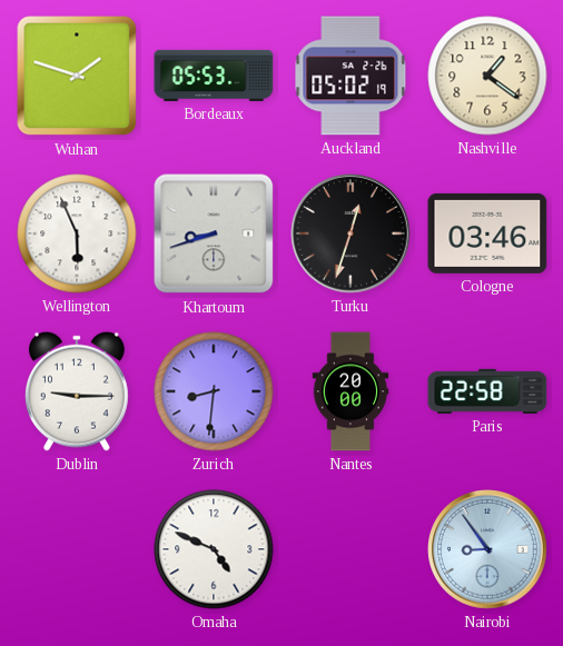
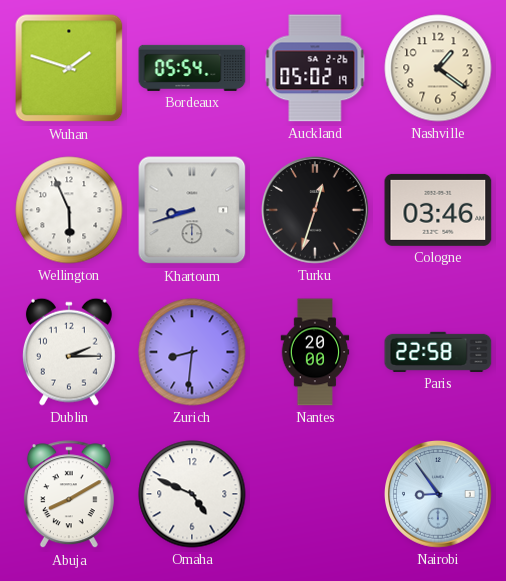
Bordeaux: 05:53 -> 05:54
Dublin: 9:15 -> 2:15
Abuja: none -> 8:10
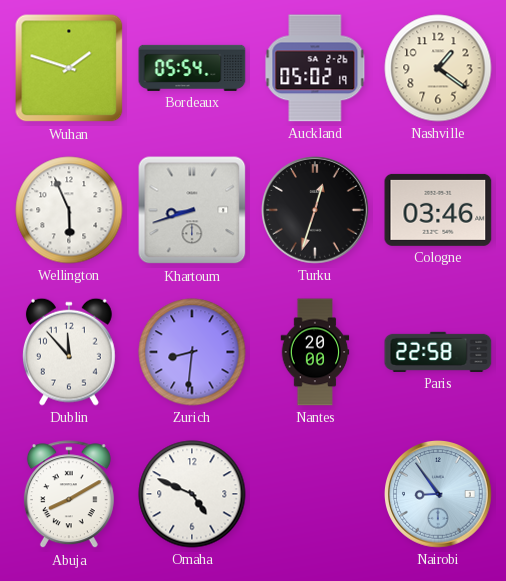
Dublin: 2:15 -> 11:53
